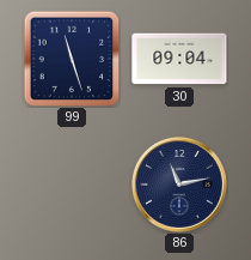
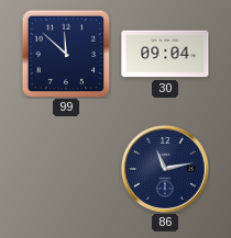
99: 11:27 -> 11:52
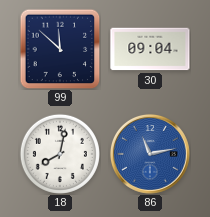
18: none -> 8:02
86 dial: navy -> blue
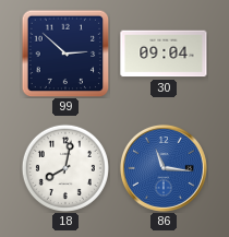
99: 11:52 -> 2:52
86: 11:13 -> 11:16
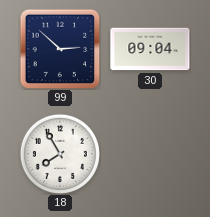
18: 8:02 -> 7:55
86: 11:16 -> none
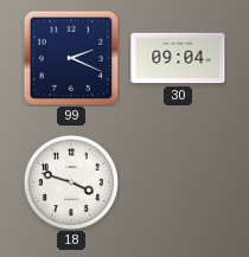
99: 2:52 -> 2:19
18: 7:55 -> 3:48
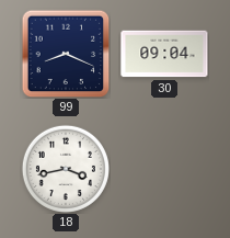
99: 2:19 -> 8:19
18: 3:48 -> 3:43
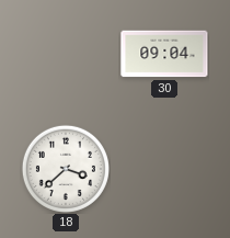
99: 8:19 -> none
18: 3:43 -> 3:38
